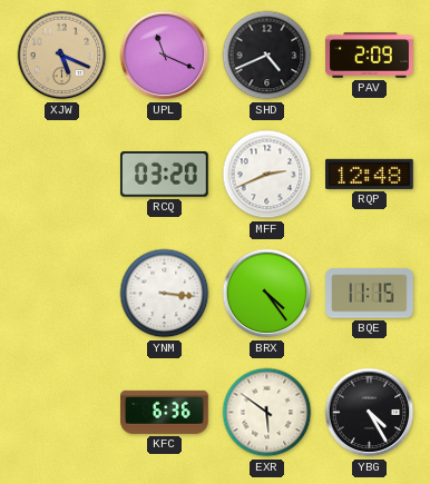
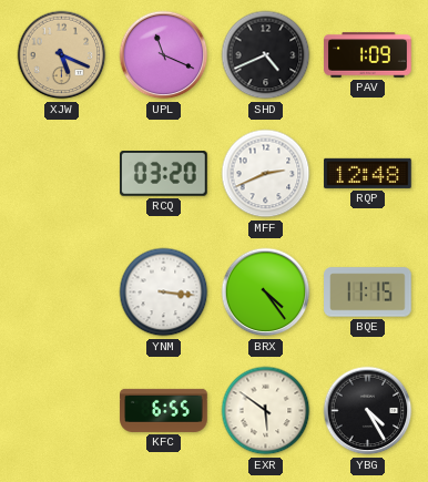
PAV: 2:09 -> 1:09
KFC: 6:36 -> 6:55
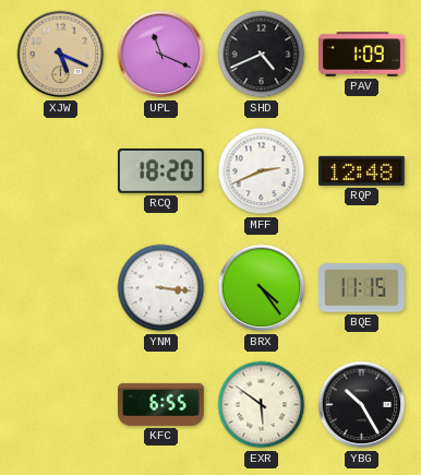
RCQ: 03:20 -> 18:20
YBG: 4:25 -> 10:25
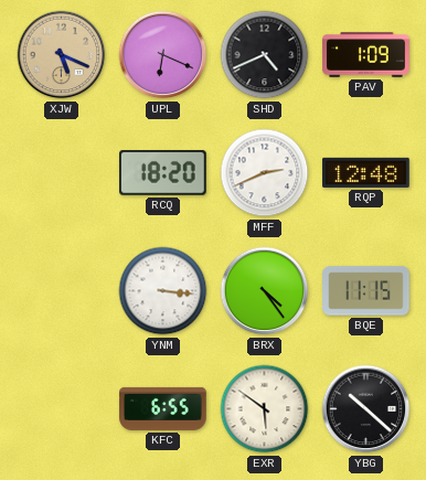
UPL: 11:19 -> 6:19
YBG: 10:25 -> 10:22
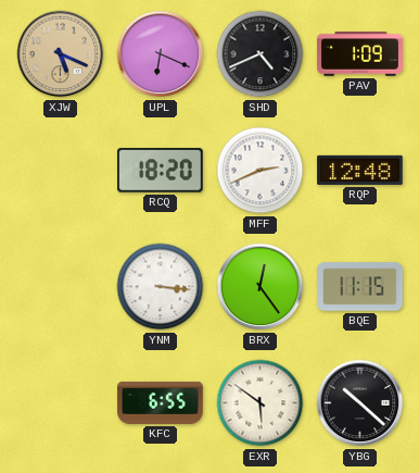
BRX: 4:24 -> 12:24
